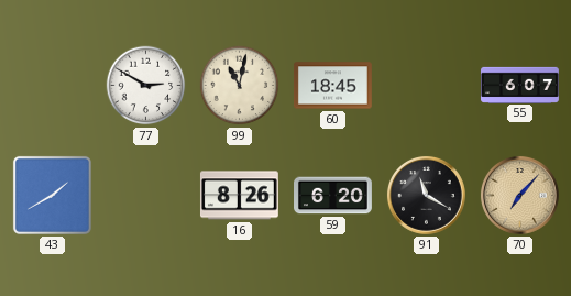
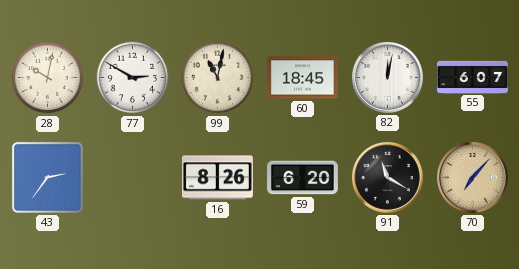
28: none -> 10:02
82: none -> 12:02
43: 1:40 -> 2:36
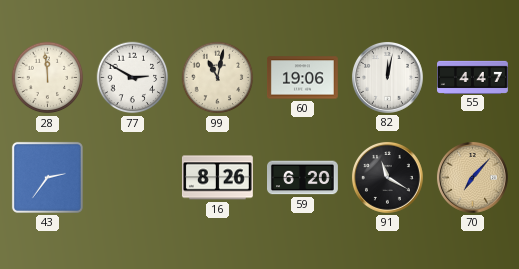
28: 10:02 -> 11:59
60: 18:45 -> 19:06
55: 6:07 -> 4:47
